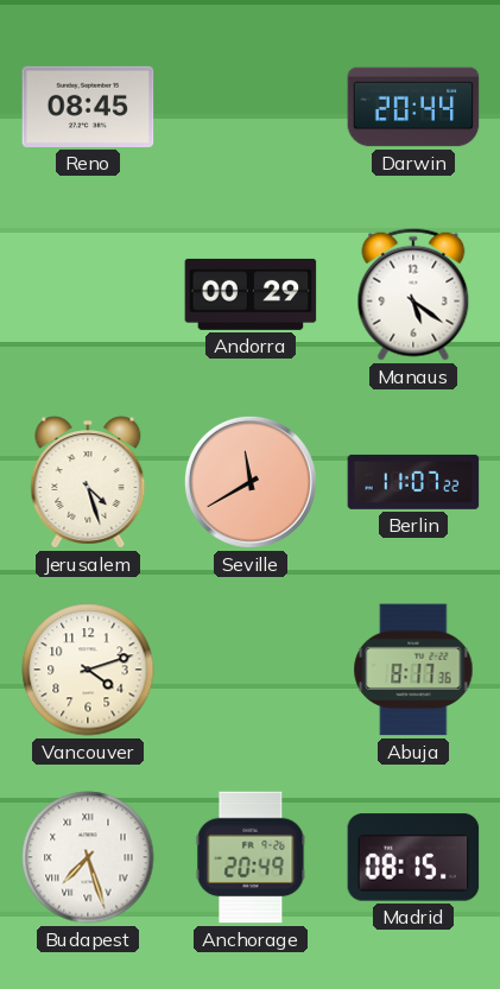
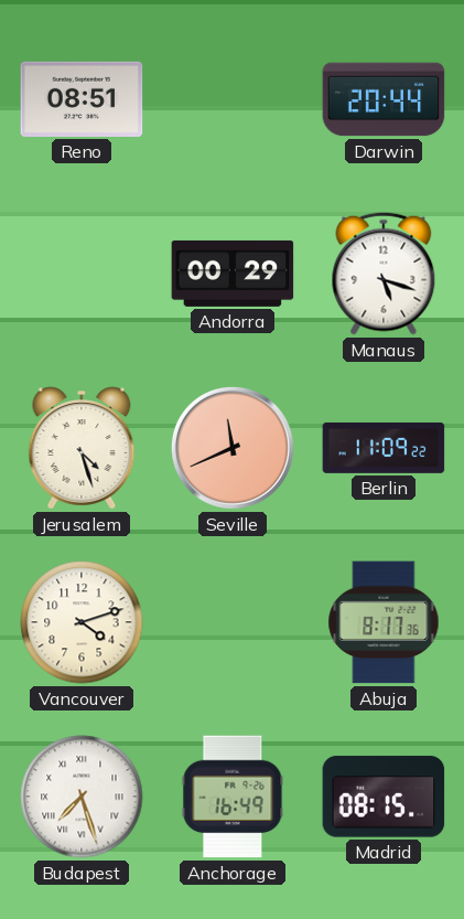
Reno: 08:45 -> 08:51
Manaus: 5:21 -> 5:18
Seville: 11:40 -> 11:41
Berlin: 11:07 -> 11:09
Anchorage: 20:49 -> 16:49
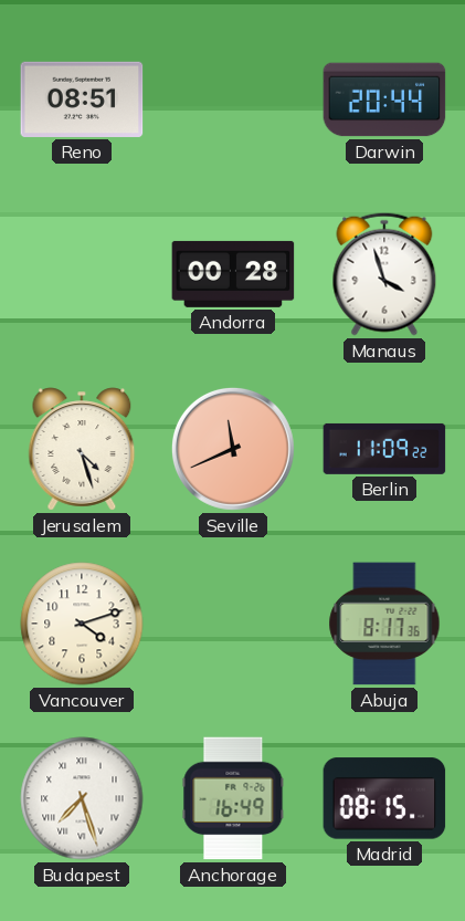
Andorra: 00:29 -> 00:28
Manaus: 5:18 -> 3:57
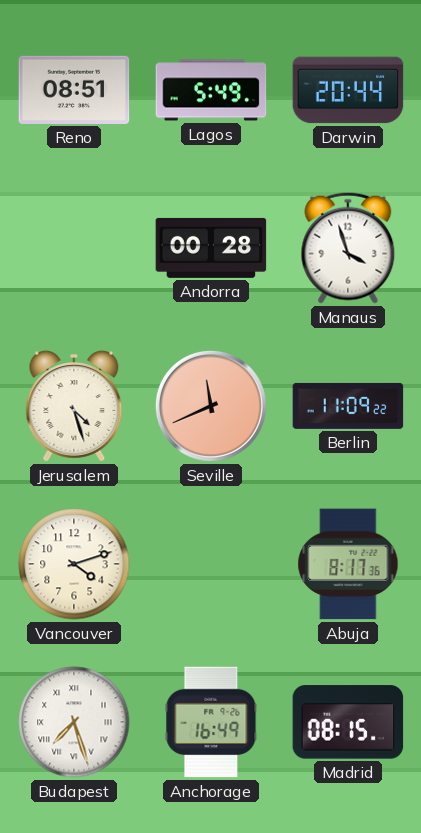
Lagos: none -> 5:49
